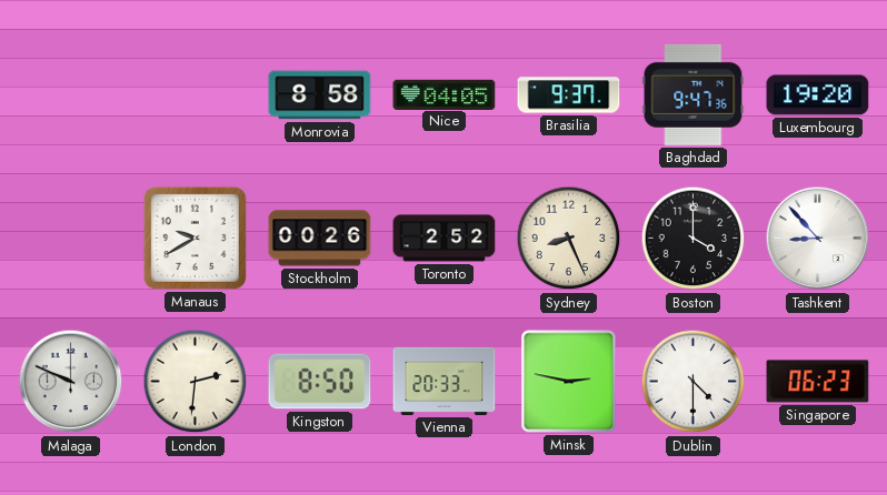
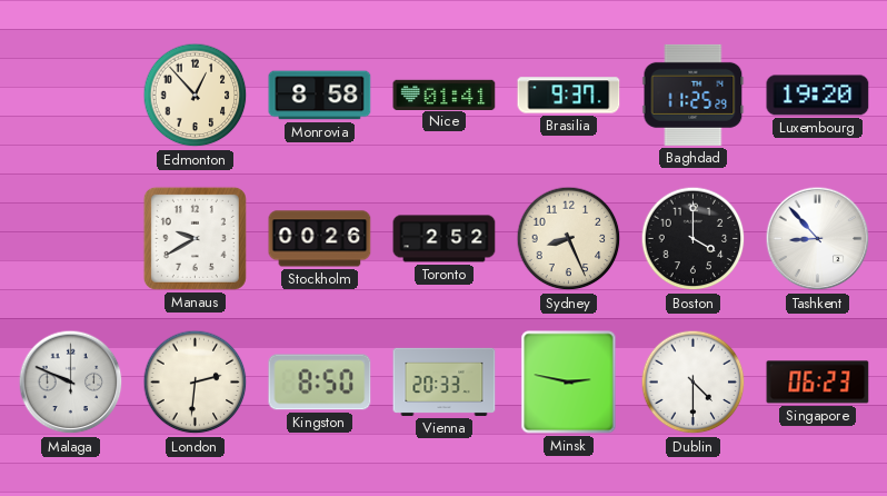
Edmonton: none -> 12:53
Nice: 04:05 -> 01:41
Baghdad: 9:47 -> 11:25
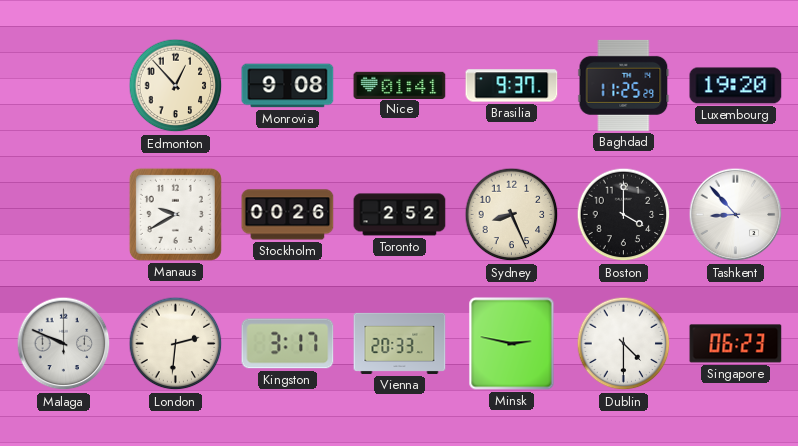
Monrovia: 8:58 -> 9:08
Kingston: 8:50 -> 3:17
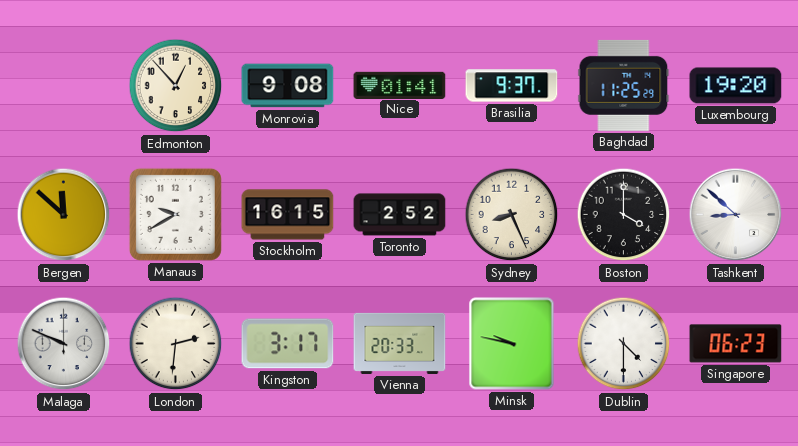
Bergen: none -> 11:52
Stockholm: 00:26 -> 16:15
Tashkent: 8:53 -> 8:52
Minsk: 2:47 -> 9:47
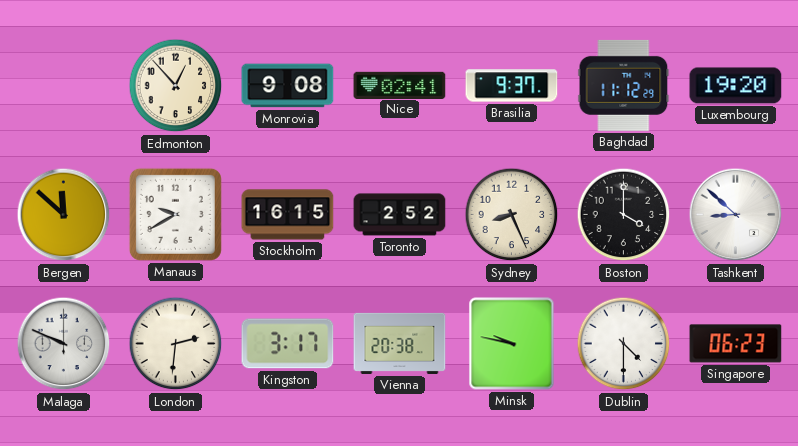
Nice: 01:41 -> 02:41
Baghdad: 11:25 -> 11:12
Vienna: 20:33 -> 20:38
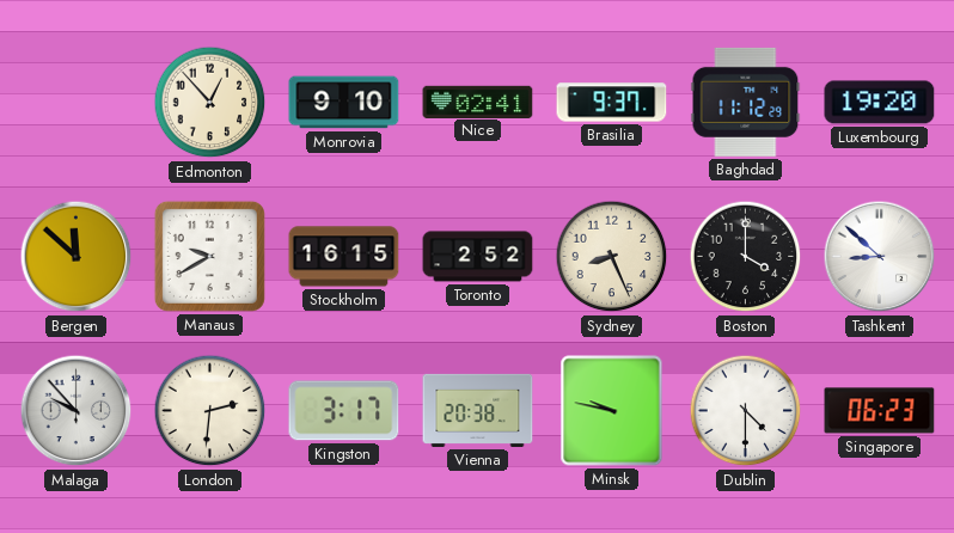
Monrovia: 9:08 -> 9:10
Malaga: 9:49 -> 9:53
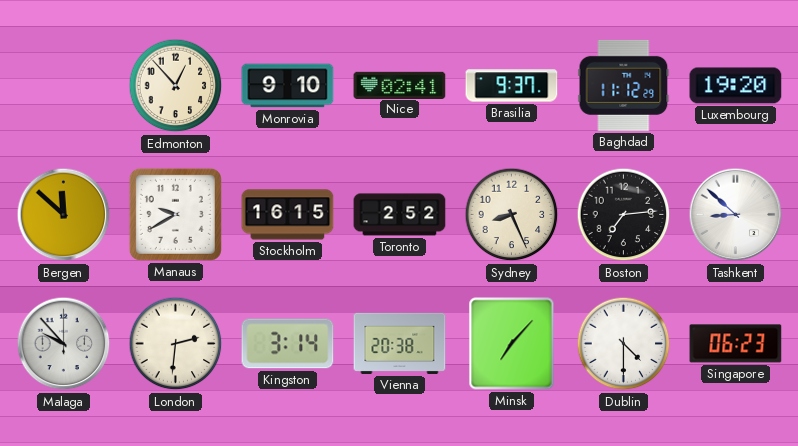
Boston: 4:00 -> 7:14
Kingston: 3:17 -> 3:14
Minsk: 9:47 -> 7:07
